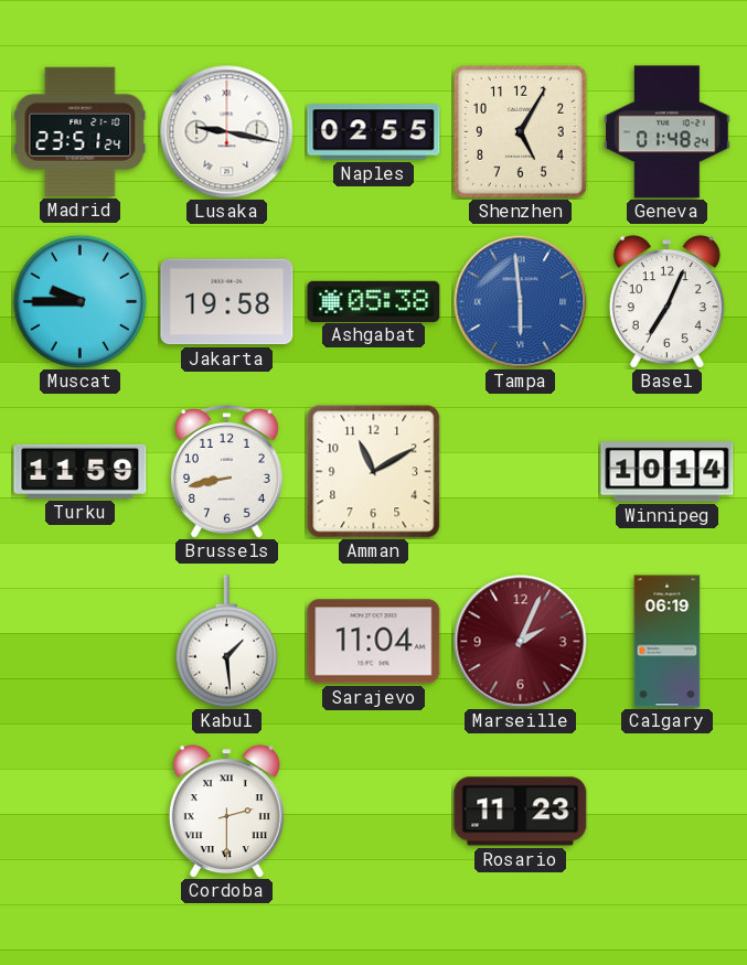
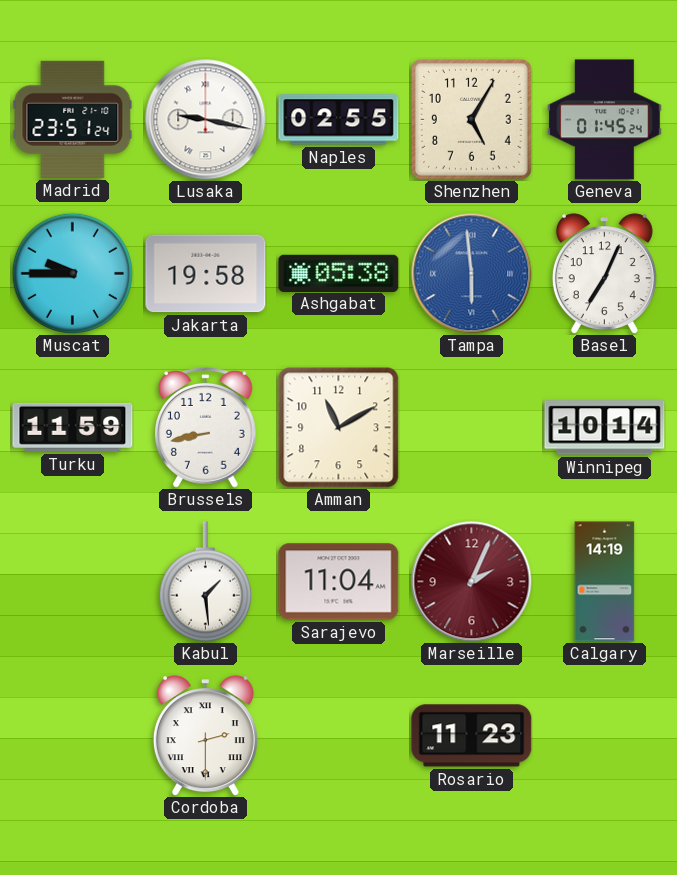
Geneva: 01:48 -> 01:45
Calgary: 06:19 -> 14:19
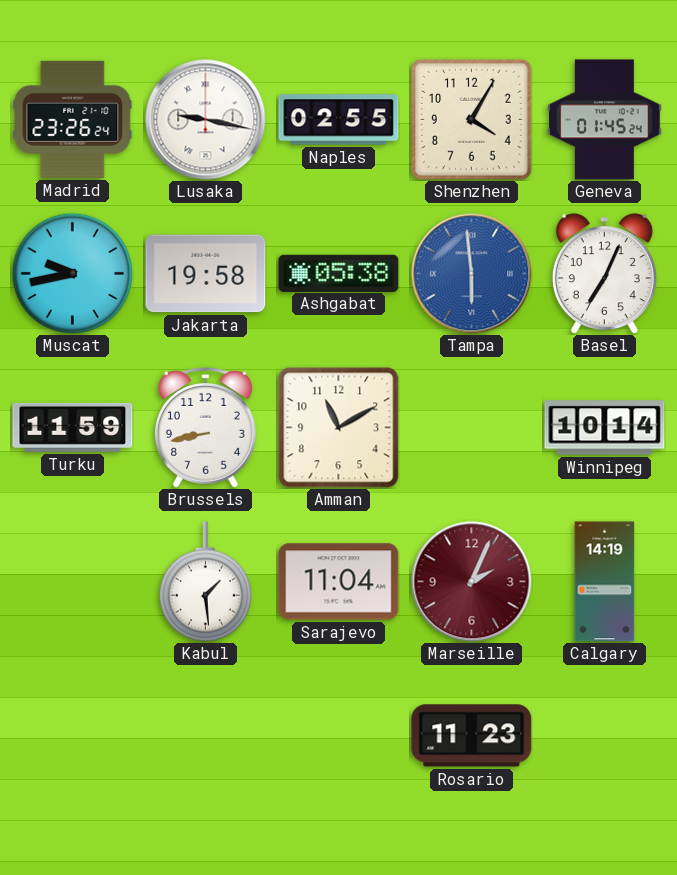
Madrid: 23:51 -> 23:26
Shenzhen: 5:05 -> 4:05
Muscat: 9:45 -> 9:43
Cordoba: 2:30 -> none
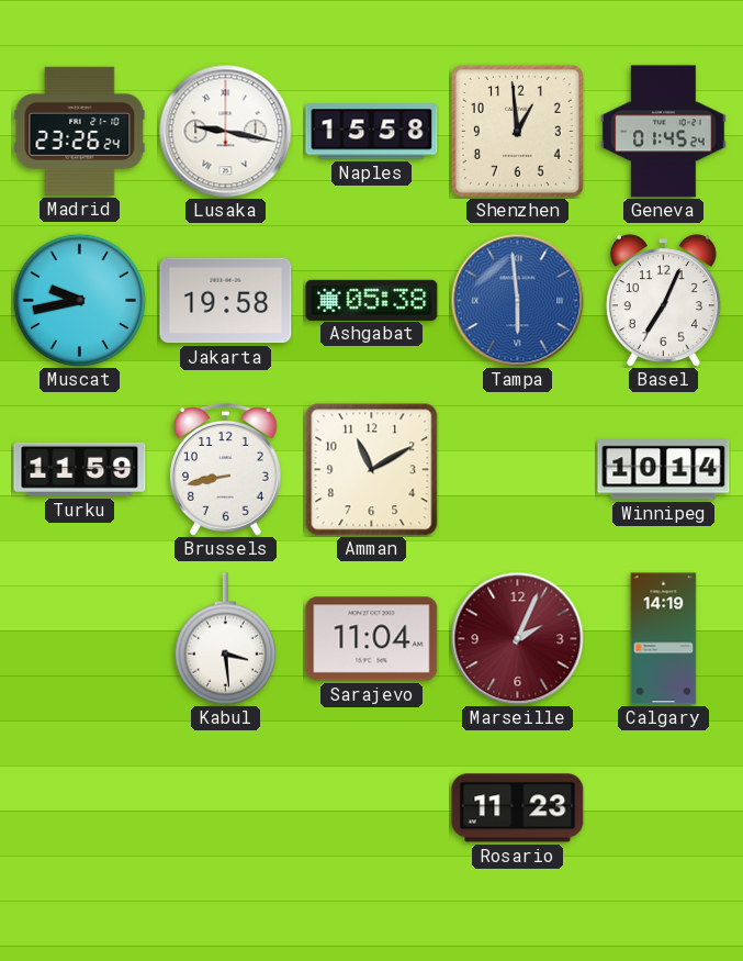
Naples: 02:55 -> 15:58
Shenzhen: 4:05 -> 12:59
Kabul: 1:29 -> 3:29
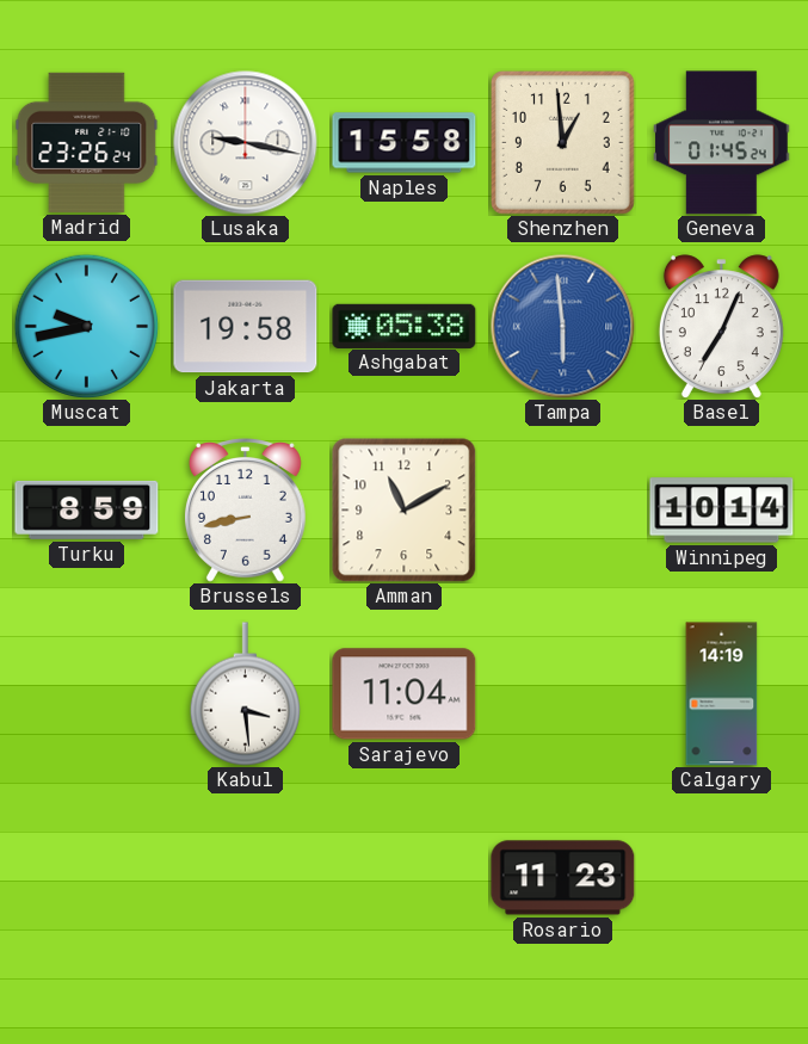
Turku: 11:59 -> 8:59
Marseille: 2:04 -> none
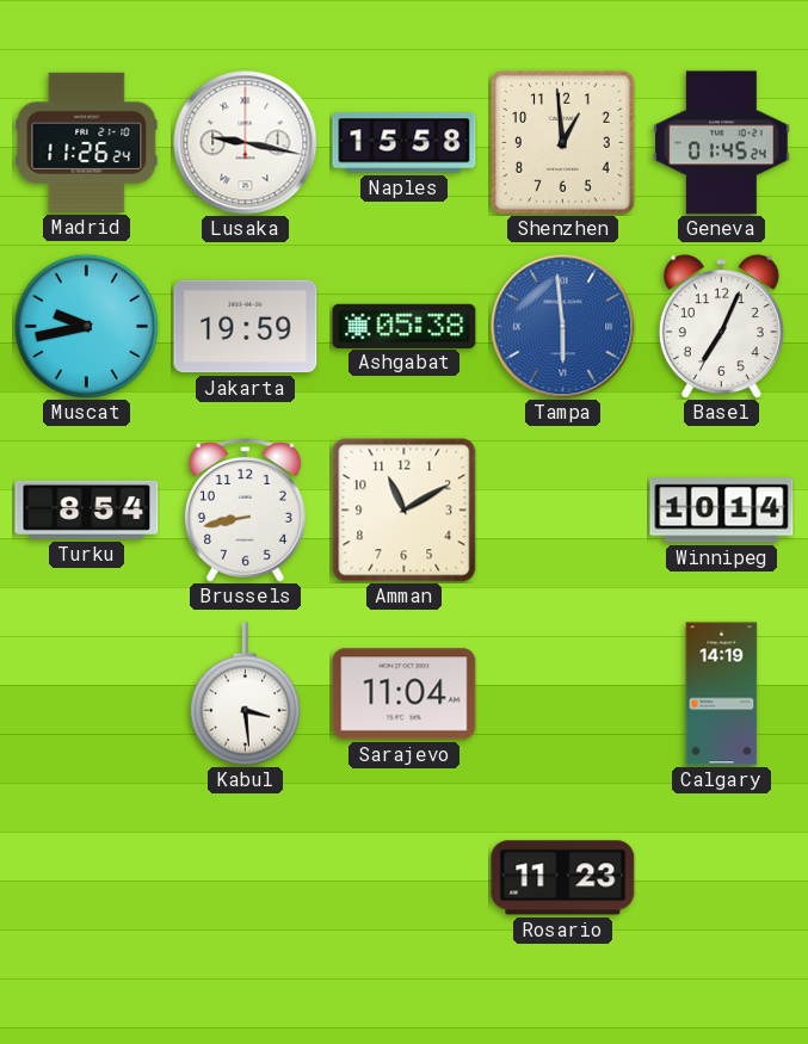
Madrid: 23:26 -> 11:26
Jakarta: 19:58 -> 19:59
Turku: 8:59 -> 8:54
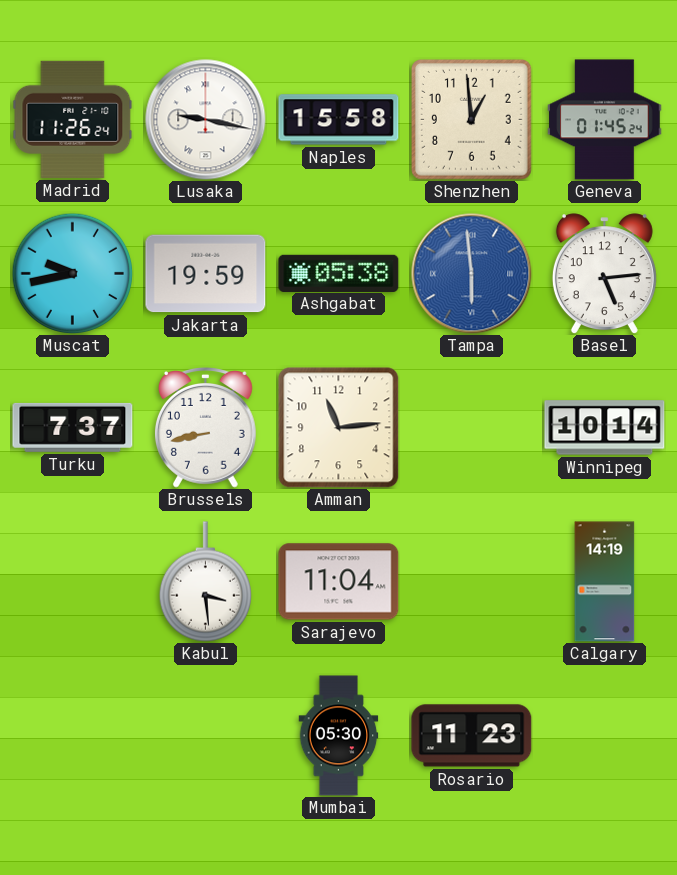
Basel: 7:04 -> 5:14
Turku: 8:54 -> 7:37
Amman: 11:10 -> 11:14
Mumbai: none -> 05:30
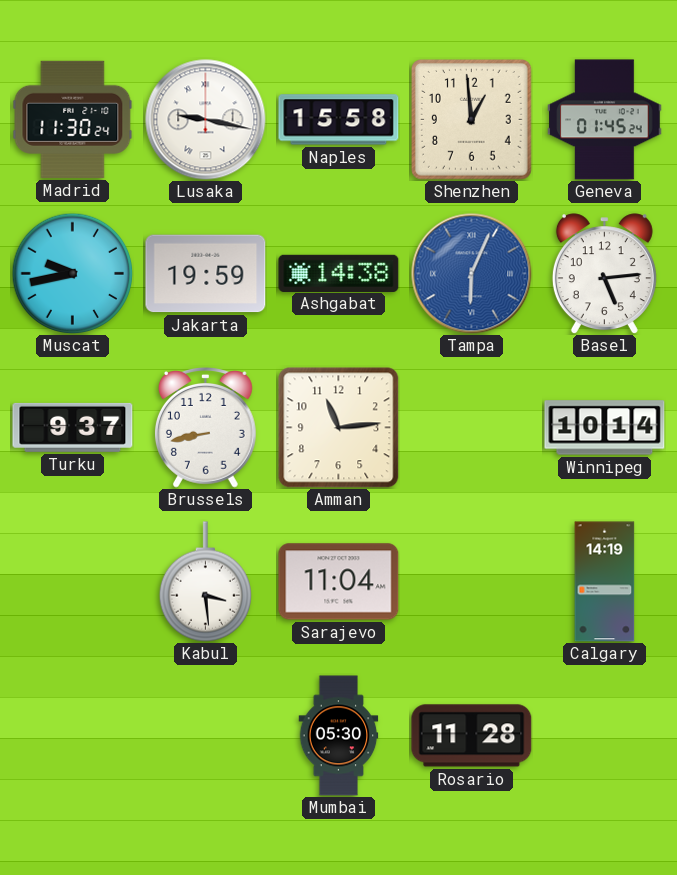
Madrid: 11:26 -> 11:30
Ashgabat: 05:38 -> 14:38
Tampa: 5:59 -> 6:04
Turku: 7:37 -> 9:37
Rosario: 11:23 -> 11:28
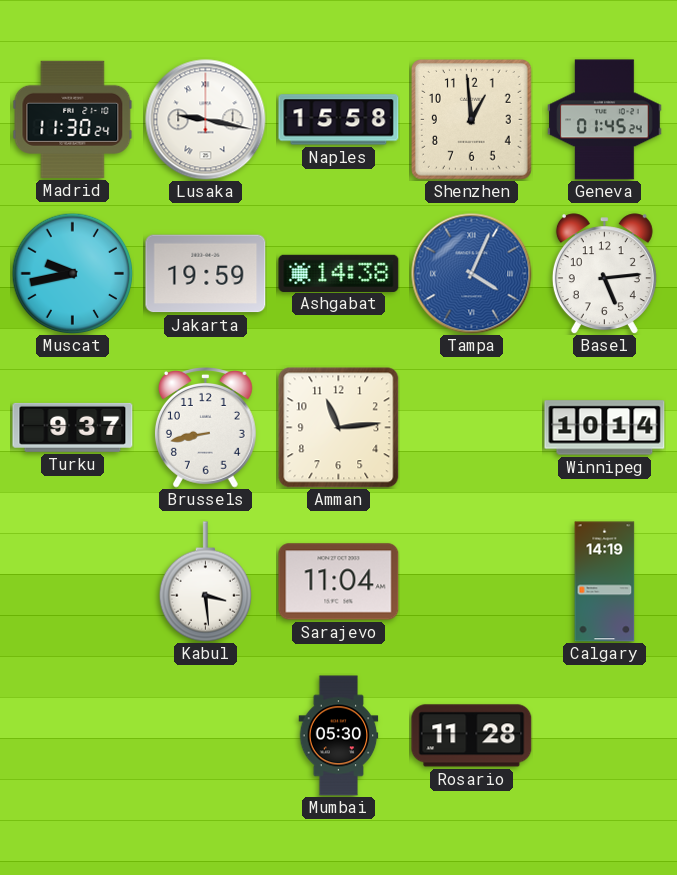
Tampa: 6:04 -> 4:04
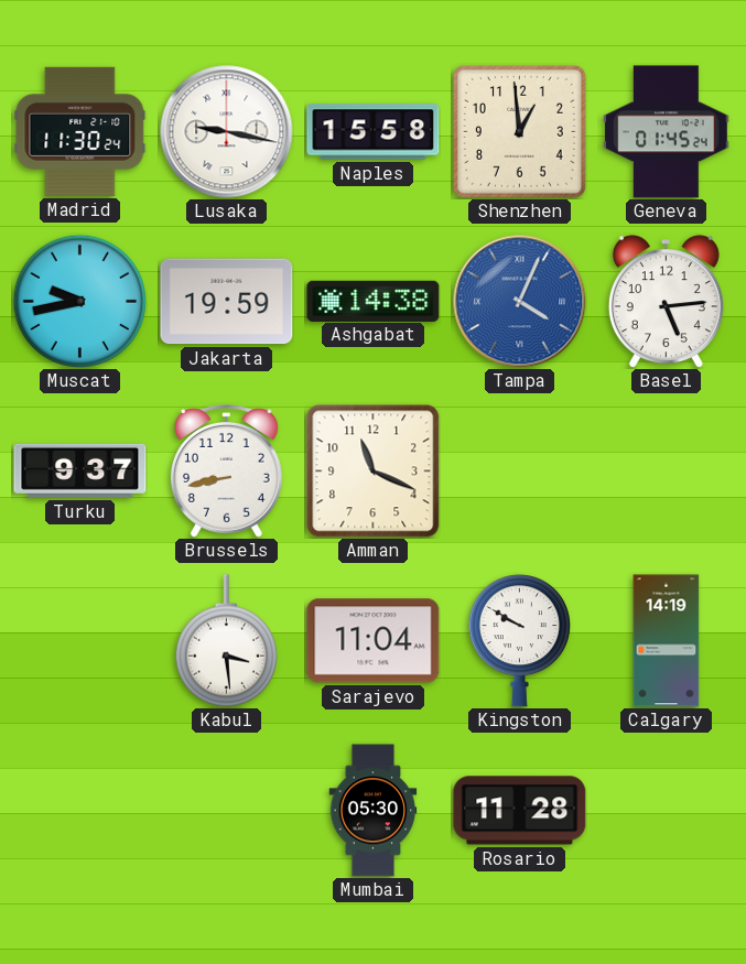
Amman: 11:14 -> 11:19
Winnipeg: 10:14 -> none
Kingston: none -> 9:50
